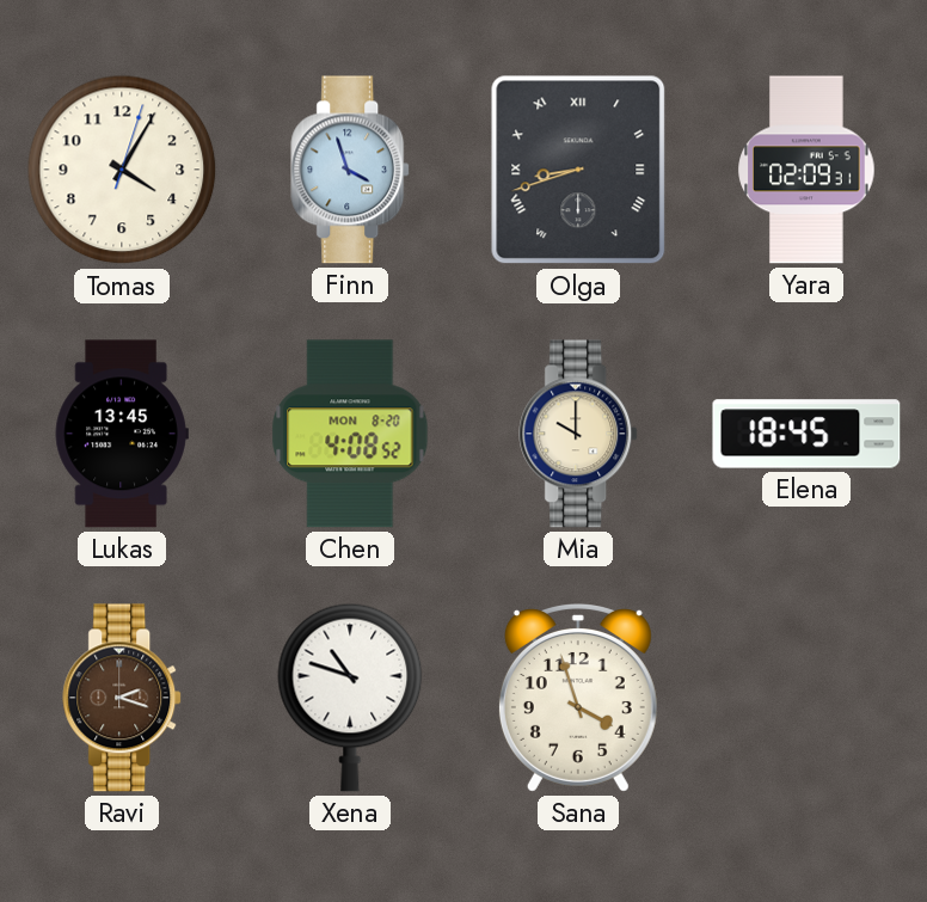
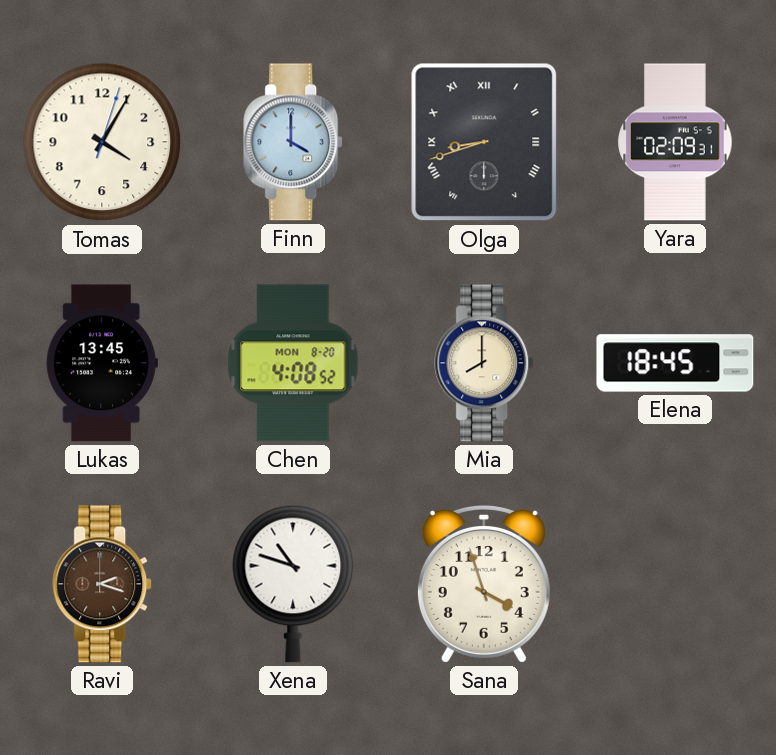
Finn: 3:57 -> 4:00
Mia: 10:00 -> 8:00
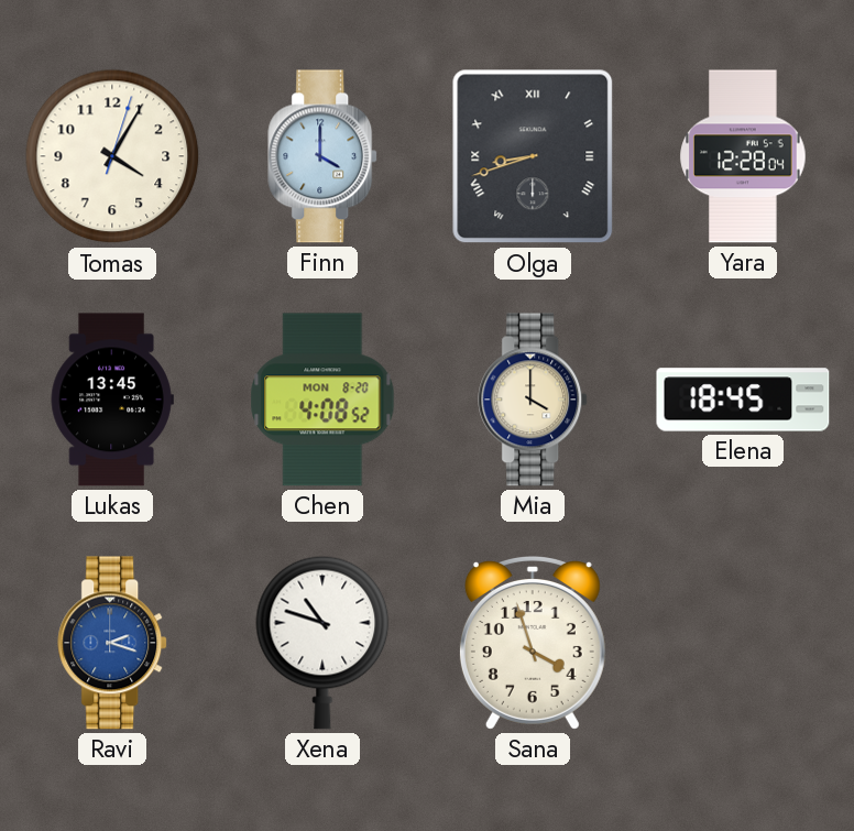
Yara: 02:09 -> 12:28
Mia: 8:00 -> 4:00
Ravi dial: brown -> blue
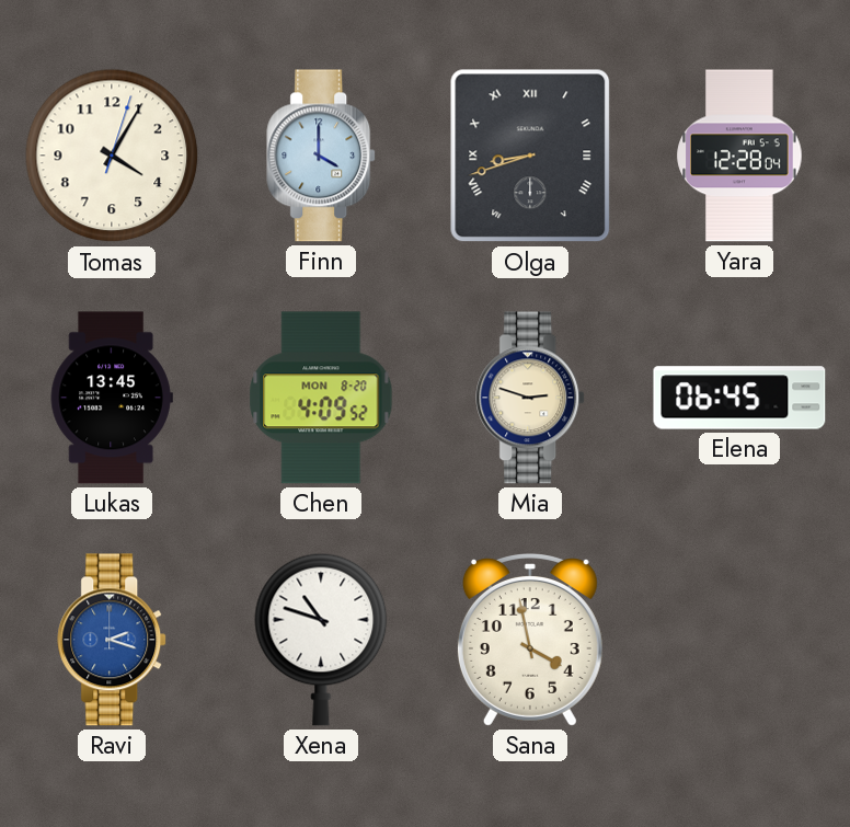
Chen: 4:08 -> 4:09
Mia: 4:00 -> 2:48
Elena: 18:45 -> 06:45
Sana: 3:57 -> 3:58
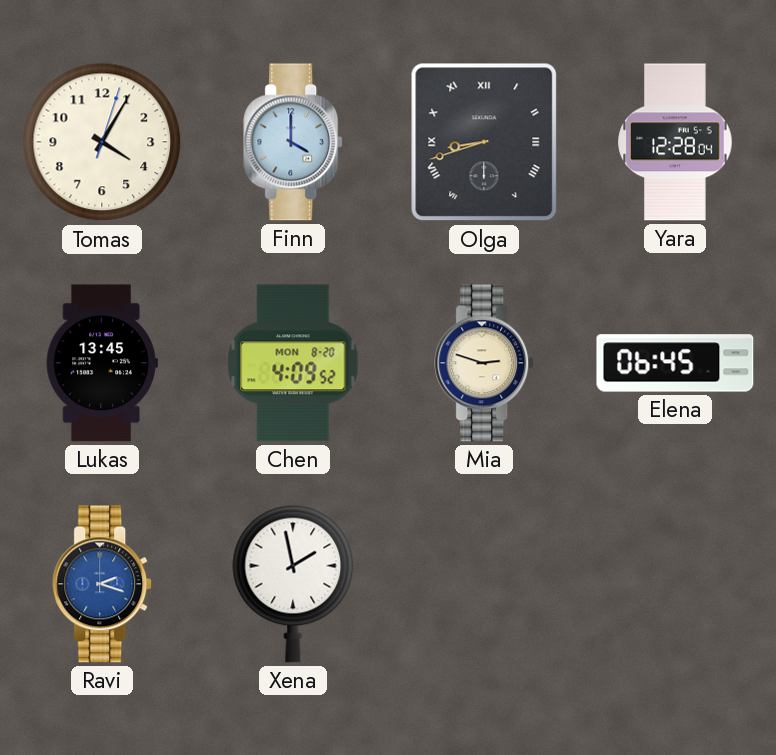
Xena: 10:48 -> 1:58
Sana: 3:58 -> none
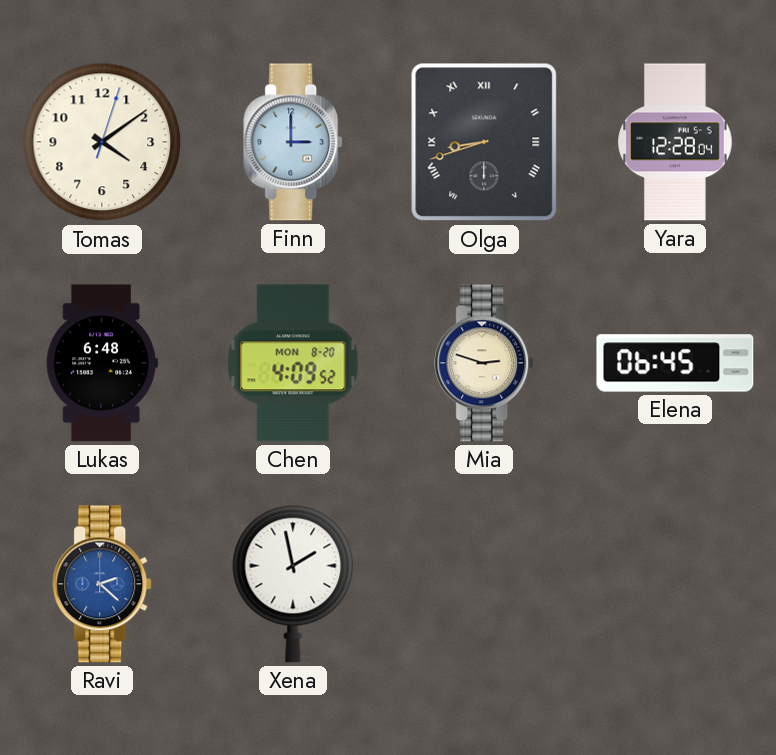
Tomas: 4:05 -> 4:09
Finn: 4:00 -> 3:00
Lukas: 13:45 -> 6:48
Ravi: 2:18 -> 2:22
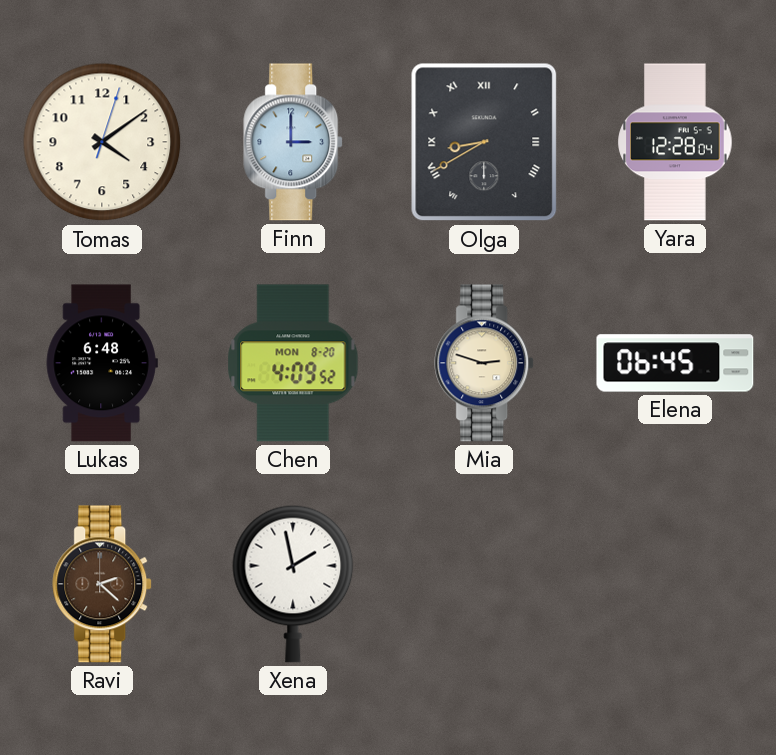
Olga: 8:42 -> 8:40
Ravi dial: blue -> brown
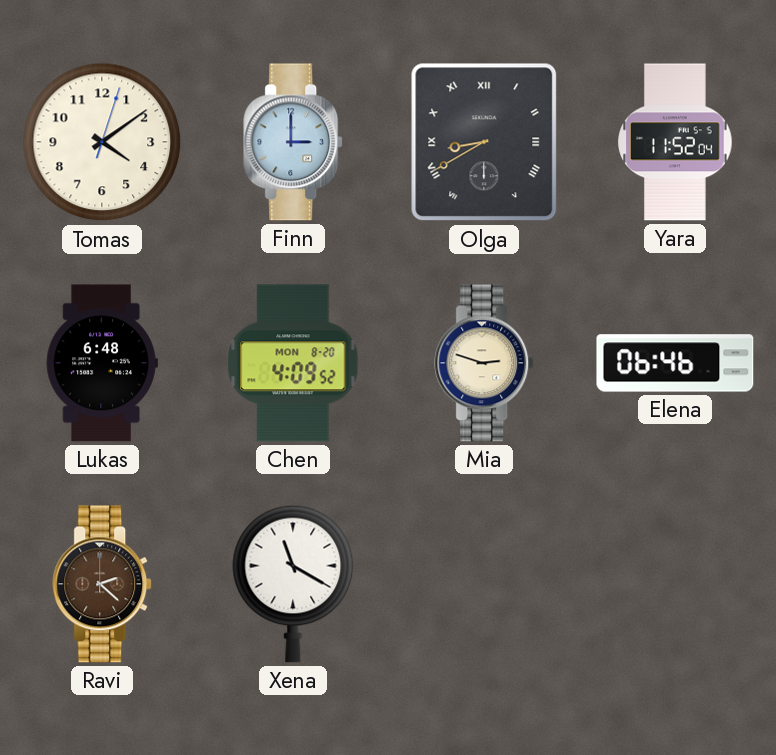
Yara: 12:28 -> 11:52
Elena: 06:45 -> 06:46
Xena: 1:58 -> 11:20
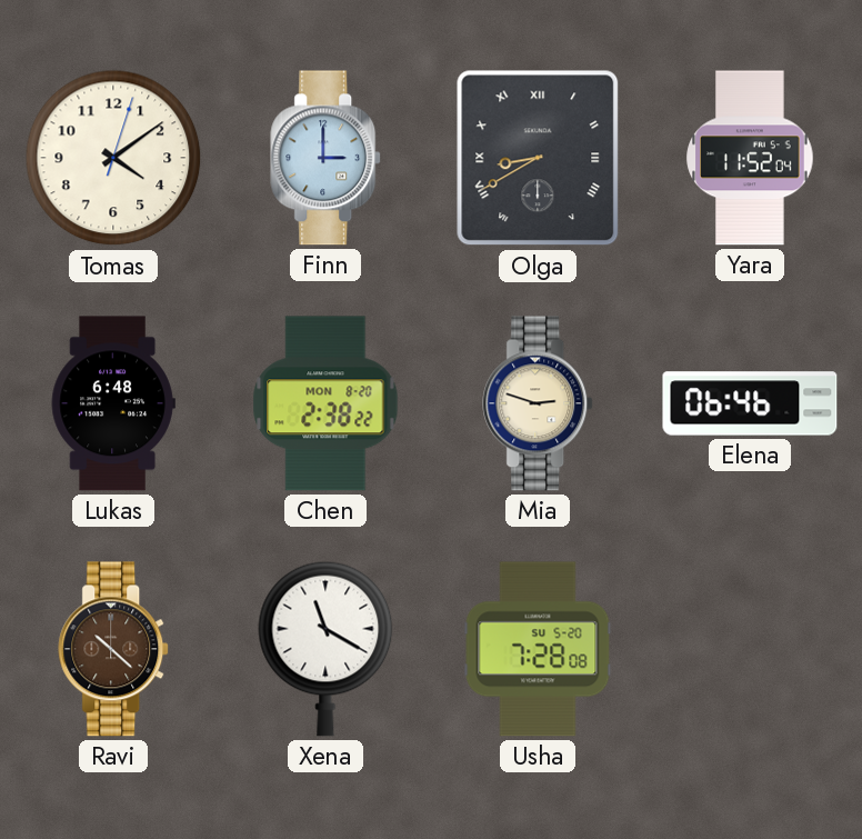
Chen: 4:09 -> 2:38
Ravi: 2:22 -> 10:22
Usha: none -> 7:28
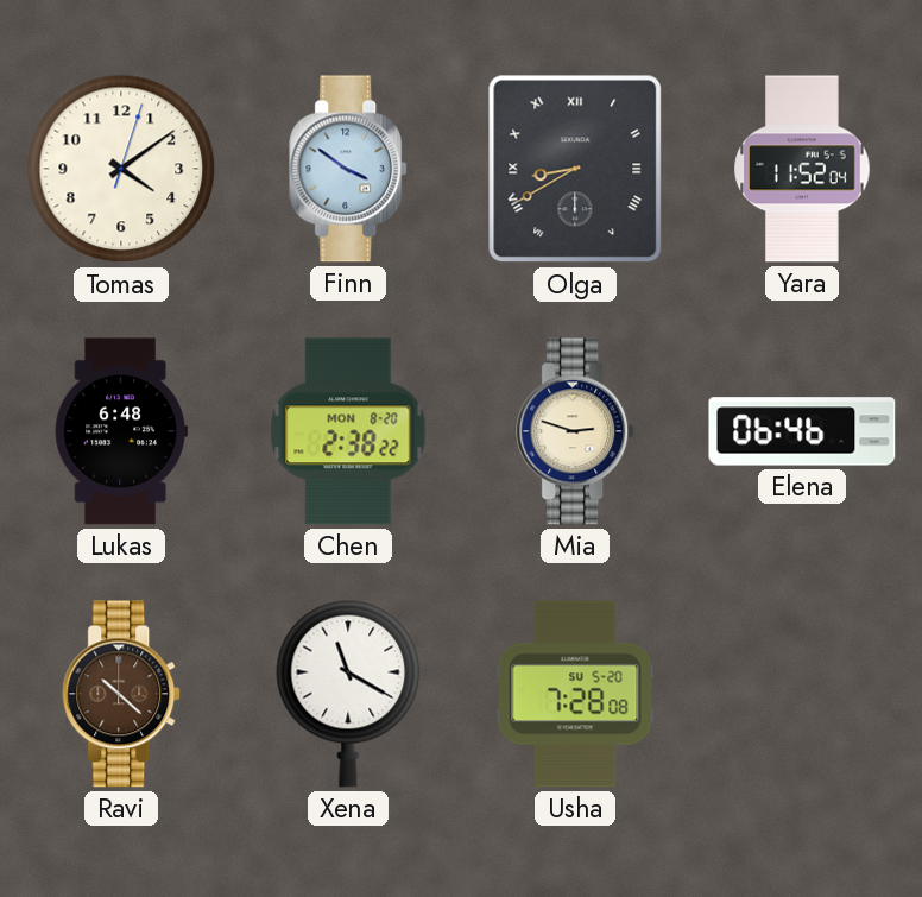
Finn: 3:00 -> 3:51
